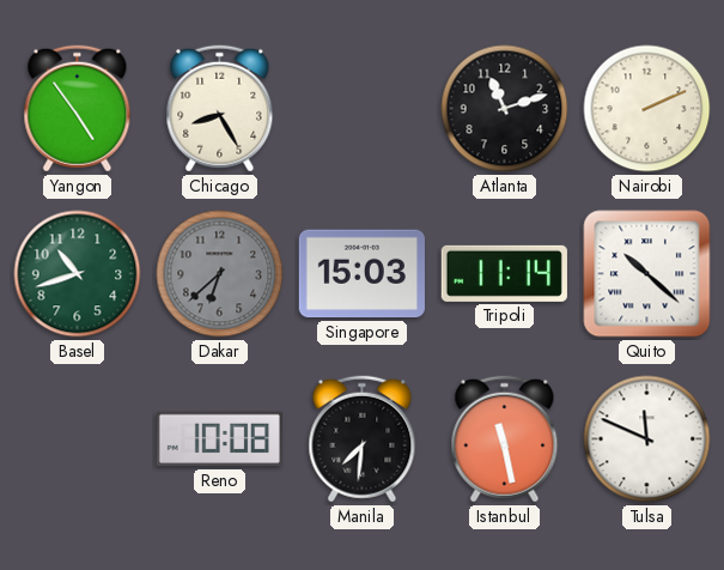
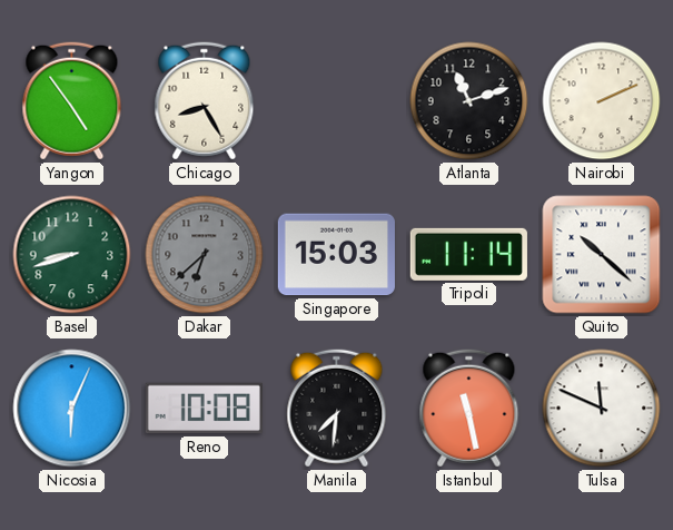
Basel: 10:42 -> 8:42
Nicosia: none -> 6:04
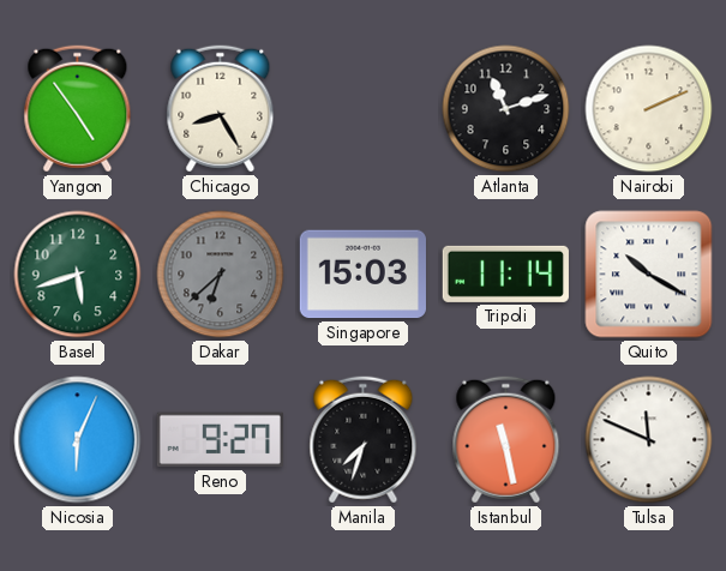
Basel: 8:42 -> 5:42
Quito: 10:22 -> 10:20
Reno: 10:08 -> 9:27
Manila: 7:31 -> 7:33
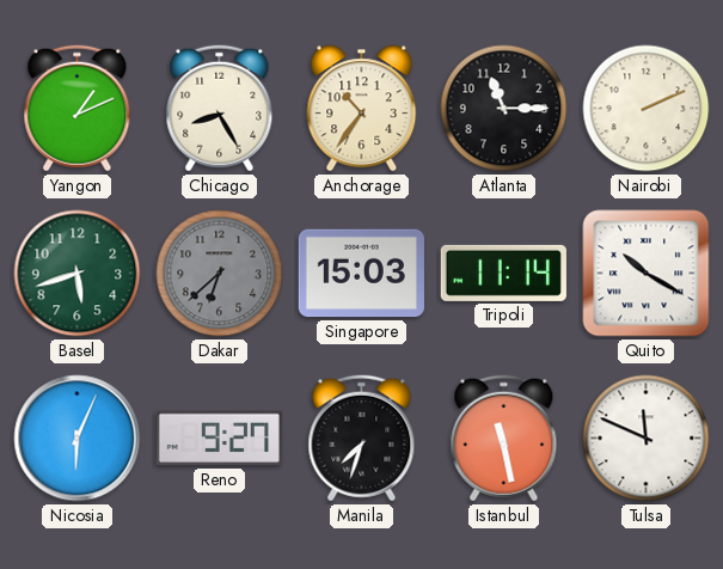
Yangon: 4:54 -> 1:11
Anchorage: none -> 10:36
Atlanta: 11:12 -> 11:15
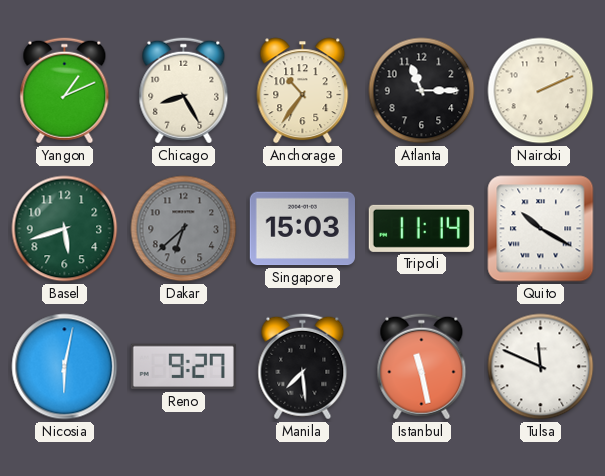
Nicosia: 6:04 -> 6:02
Manila: 7:33 -> 7:29
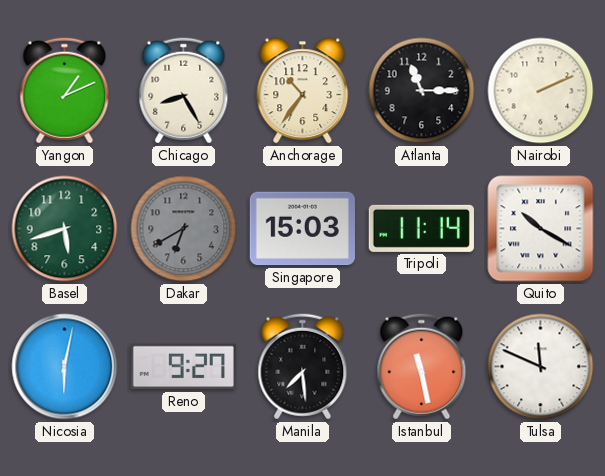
Dakar: 6:38 -> 6:40
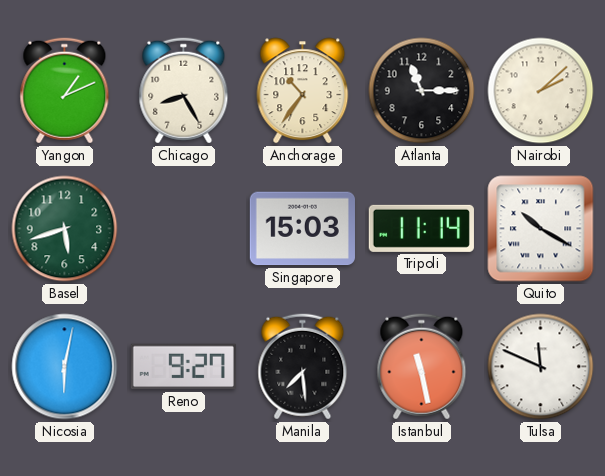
Nairobi: 2:11 -> 2:08
Dakar: 6:40 -> none
